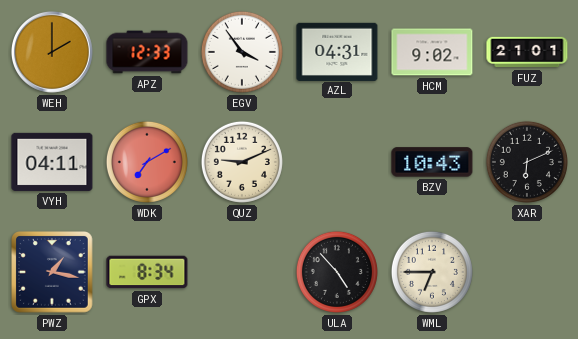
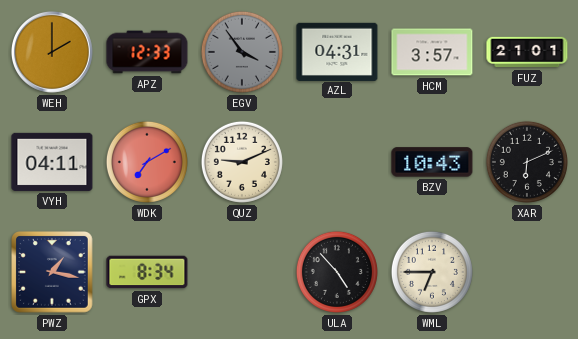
EGV dial: white -> grey
HCM: 9:02 -> 3:57
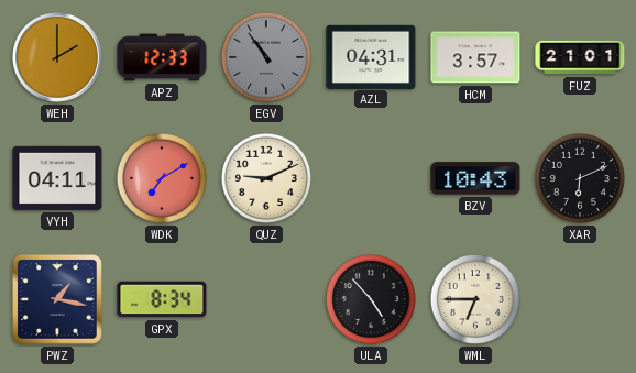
EGV: 3:54 -> 10:54
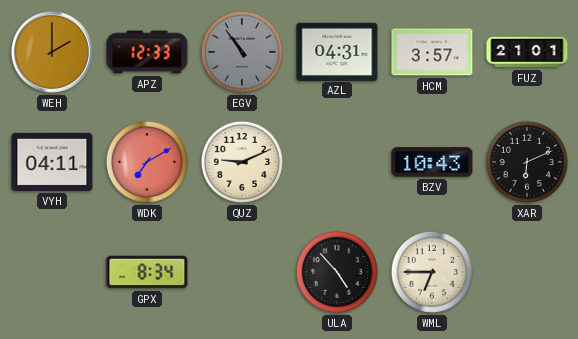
PWZ: 1:17 -> none
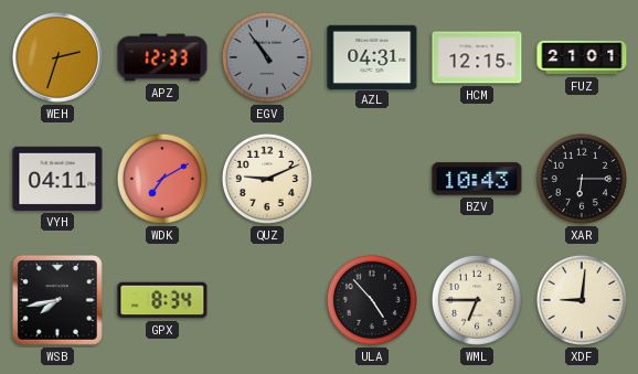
WEH: 2:00 -> 2:33
HCM: 3:57 -> 12:15
XAR: 6:11 -> 6:15
WSB: none -> 7:43
XDF: none -> 9:01
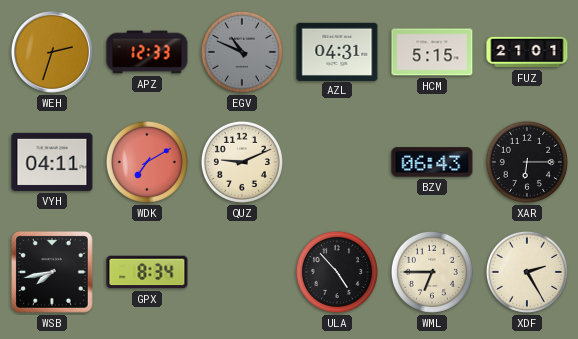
EGV: 10:54 -> 10:49
HCM: 12:15 -> 5:15
BZV: 10:43 -> 06:43
XDF: 9:01 -> 2:25
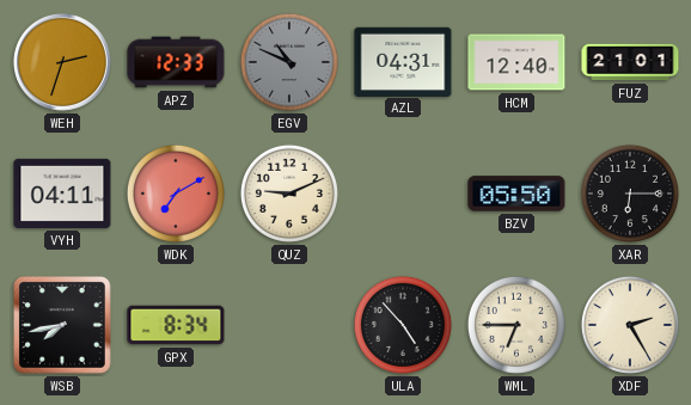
HCM: 5:15 -> 12:40
BZV: 06:43 -> 05:50
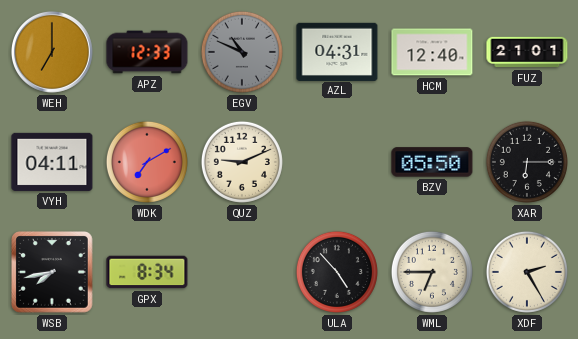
WEH: 2:33 -> 7:00
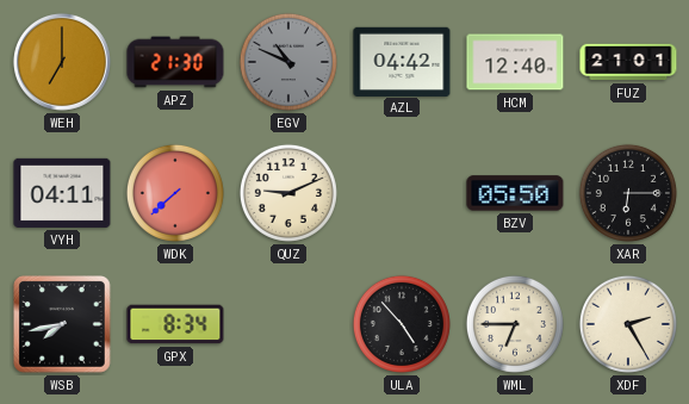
APZ: 12:33 -> 21:30
AZL: 04:31 -> 04:42
WDK: 7:10 -> 7:38
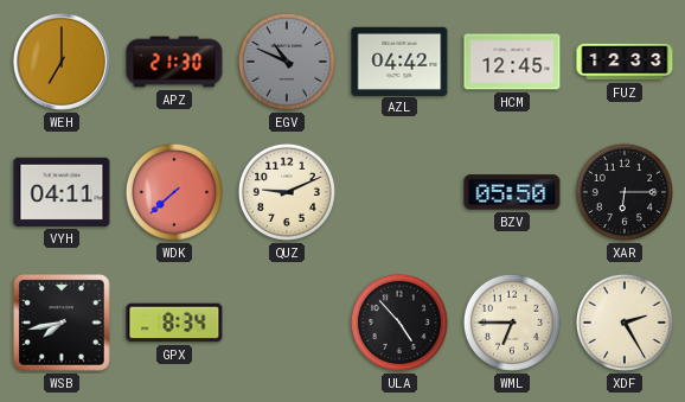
HCM: 12:40 -> 12:45
FUZ: 21:01 -> 12:33
